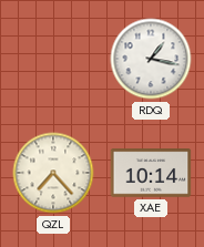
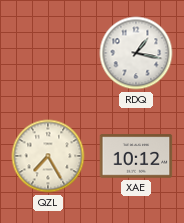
QZL: 7:23 -> 7:25
XAE: 10:14 -> 10:12
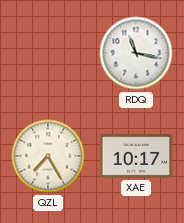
RDQ: 1:17 -> 11:17
XAE: 10:12 -> 10:17
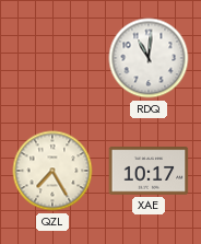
RDQ: 11:17 -> 11:01
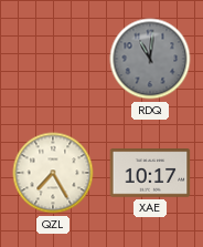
RDQ dial: white -> grey
